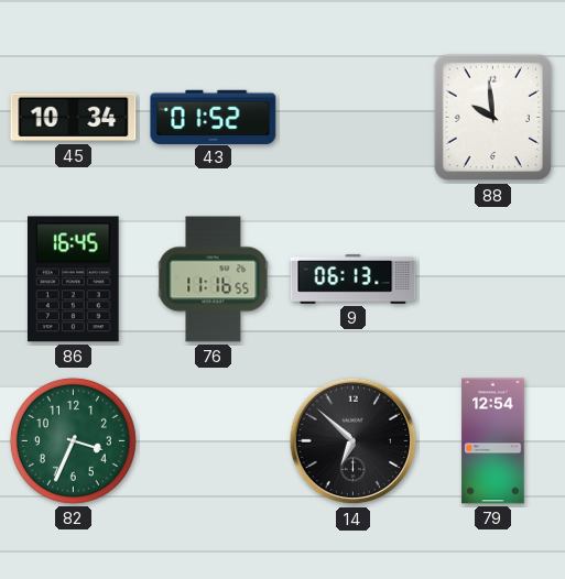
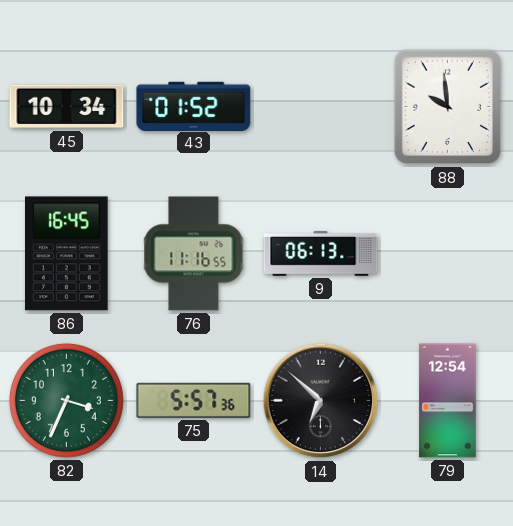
75: none -> 5:57
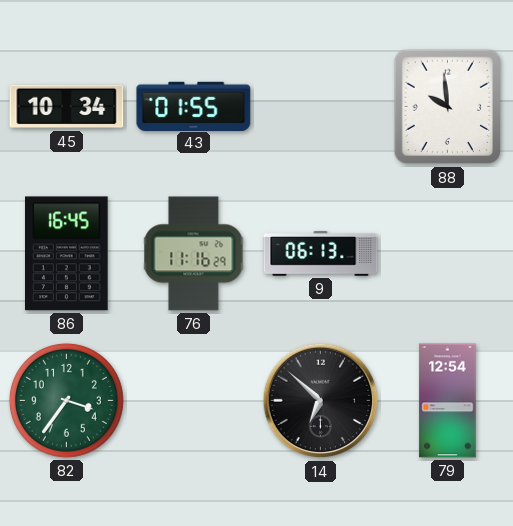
43: 01:52 -> 01:55
76: 11:16:55 -> 11:16:29
82: 3:34 -> 3:36
75: 5:57 -> none
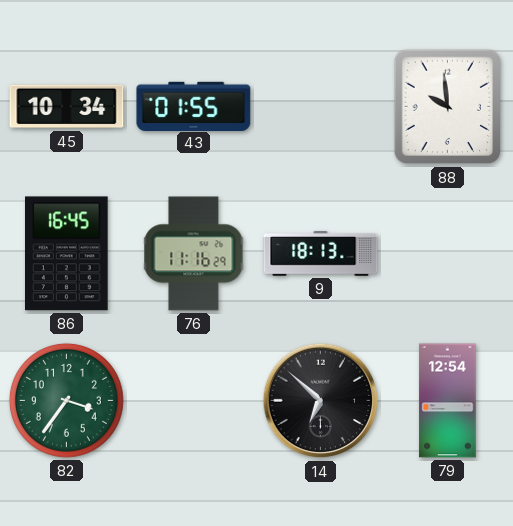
9: 06:13 -> 18:13
